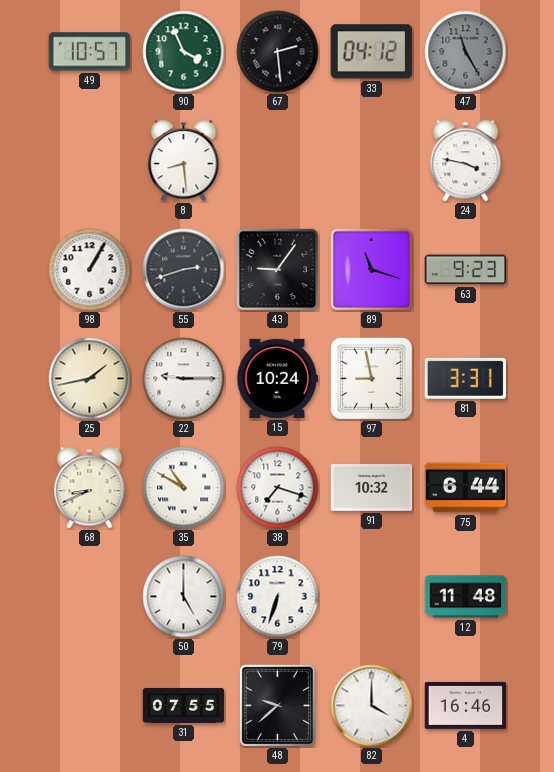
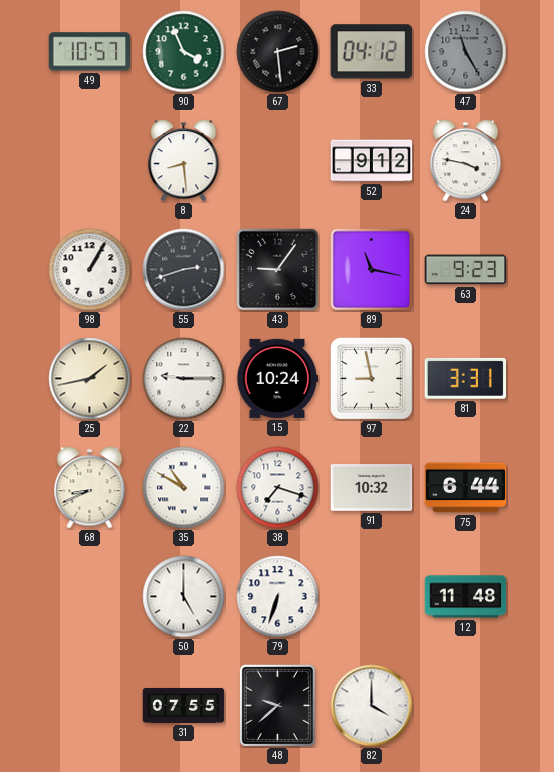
52: none -> 9:12
89: 11:18 -> 11:17
4: 16:46 -> none
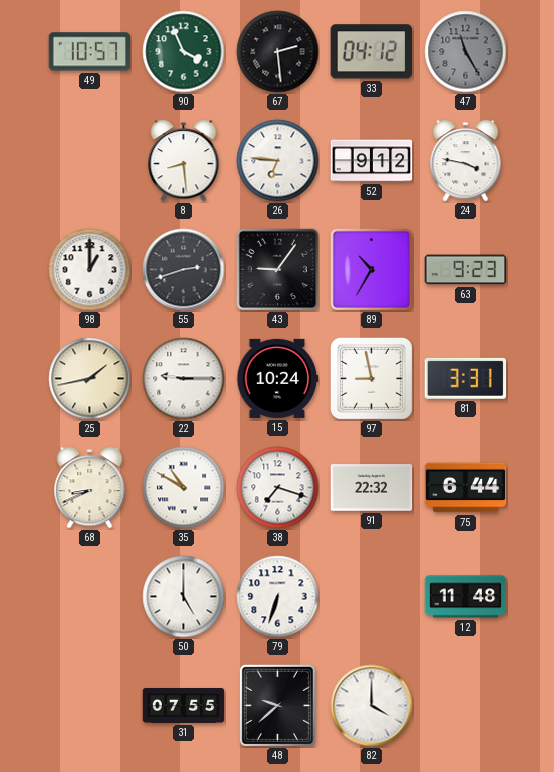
26: none -> 6:46
98: 1:05 -> 1:00
89: 11:17 -> 10:35
91: 10:32 -> 22:32
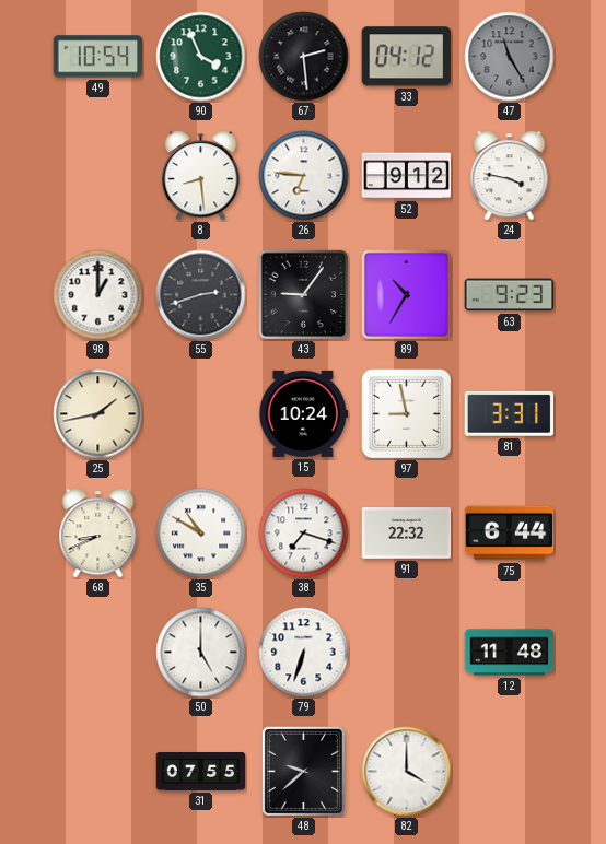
49: 10:57 -> 10:54
22: 9:15 -> none
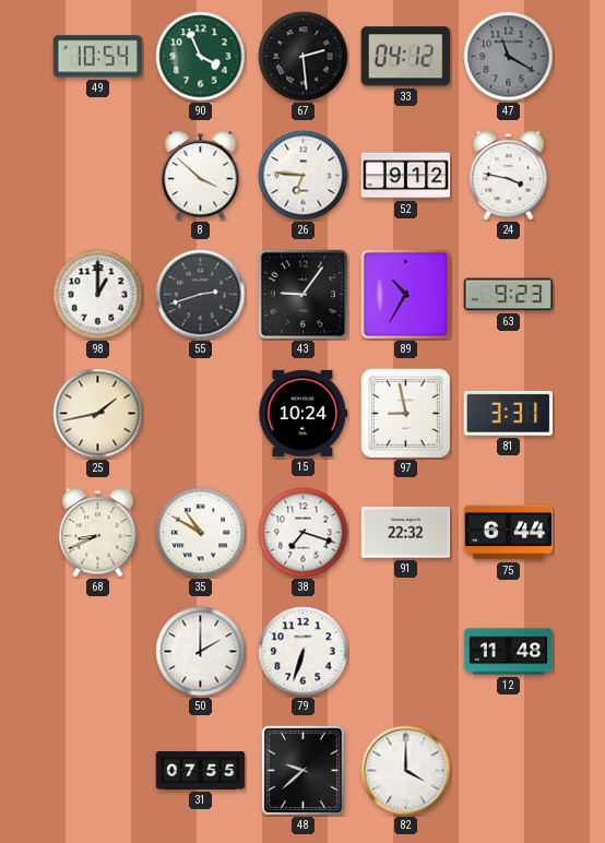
47: 11:25 -> 11:20
8: 8:29 -> 3:52
50: 5:00 -> 2:00
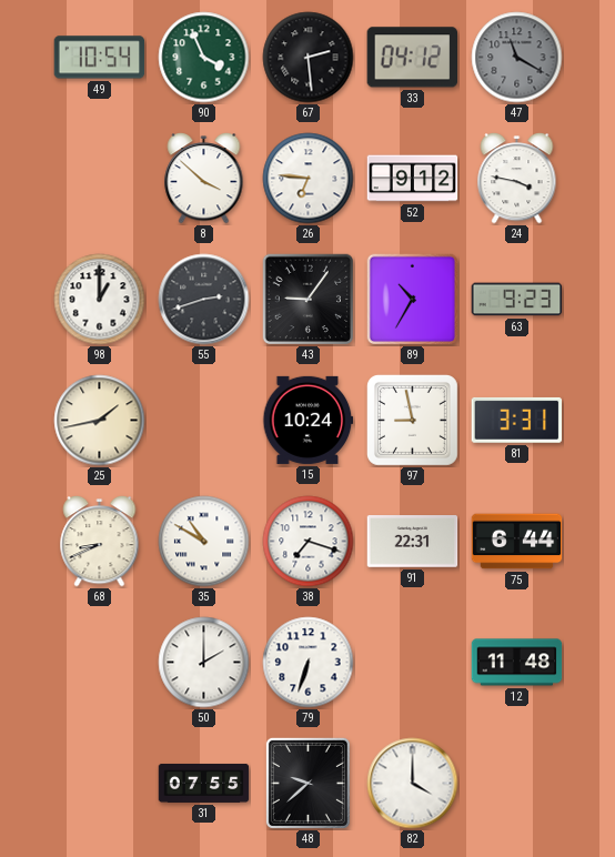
91: 22:32 -> 22:31
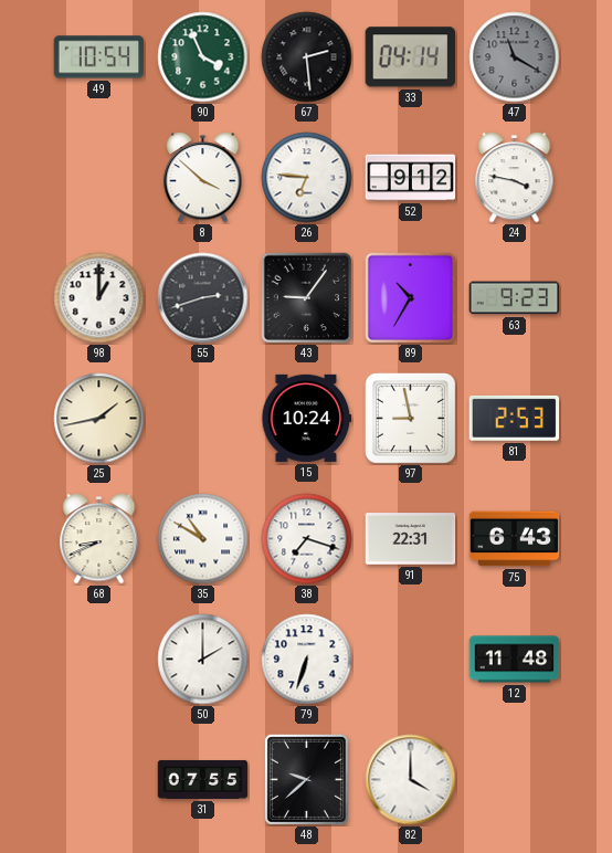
33: 04:12 -> 04:14
81: 3:31 -> 2:53
75: 6:44 -> 6:43
